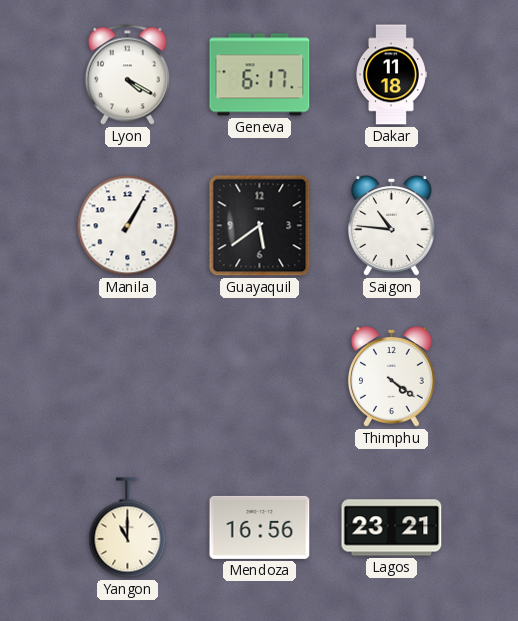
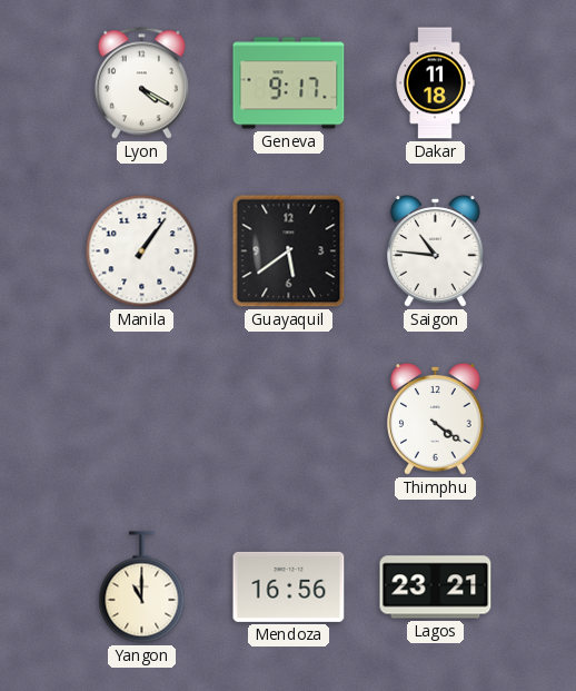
Geneva: 6:17 -> 9:17
Manila: 1:05 -> 1:06
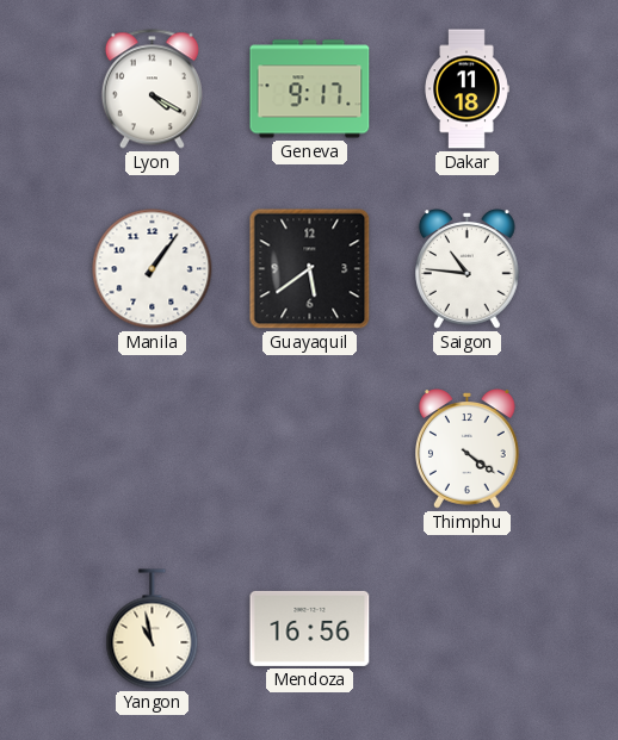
Yangon: 11:00 -> 10:58
Lagos: 23:21 -> none
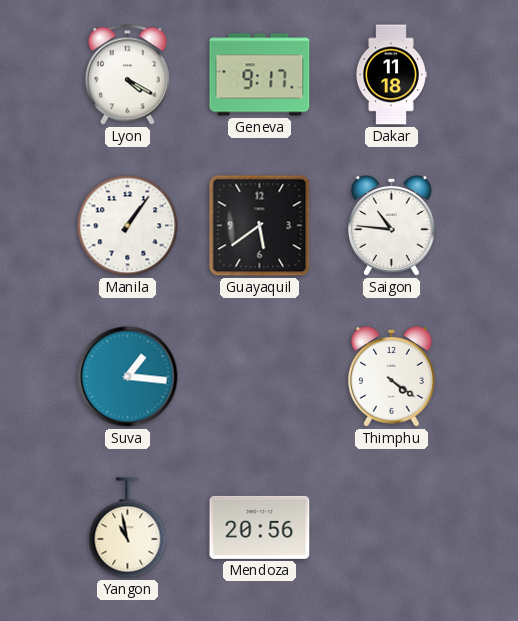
Suva: none -> 1:16
Mendoza: 16:56 -> 20:56
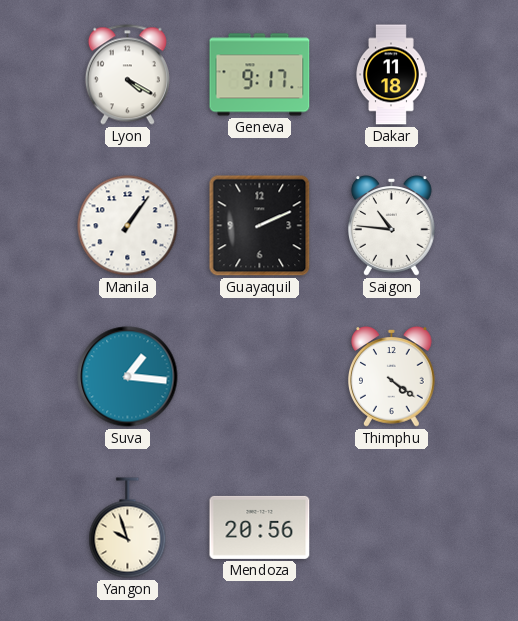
Guayaquil: 5:39 -> 2:11
Yangon: 10:58 -> 9:57
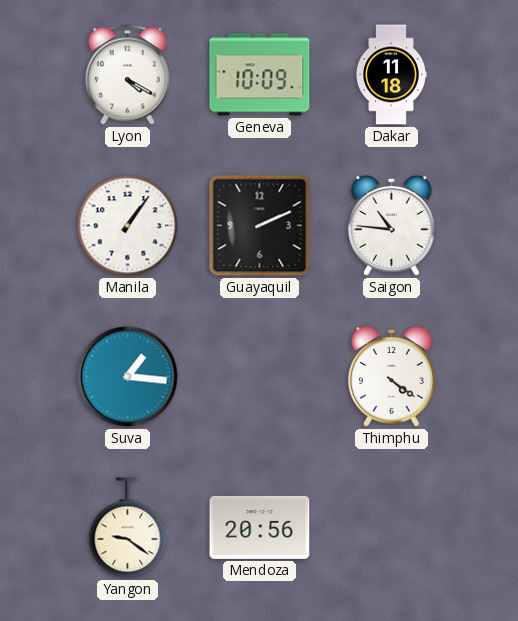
Geneva: 9:17 -> 10:09
Yangon: 9:57 -> 9:21
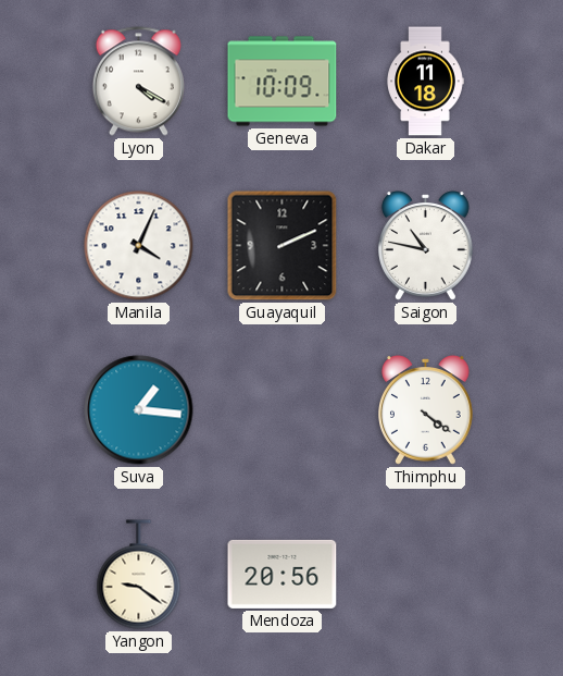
Manila: 1:06 -> 4:04
Saigon: 10:46 -> 10:47
